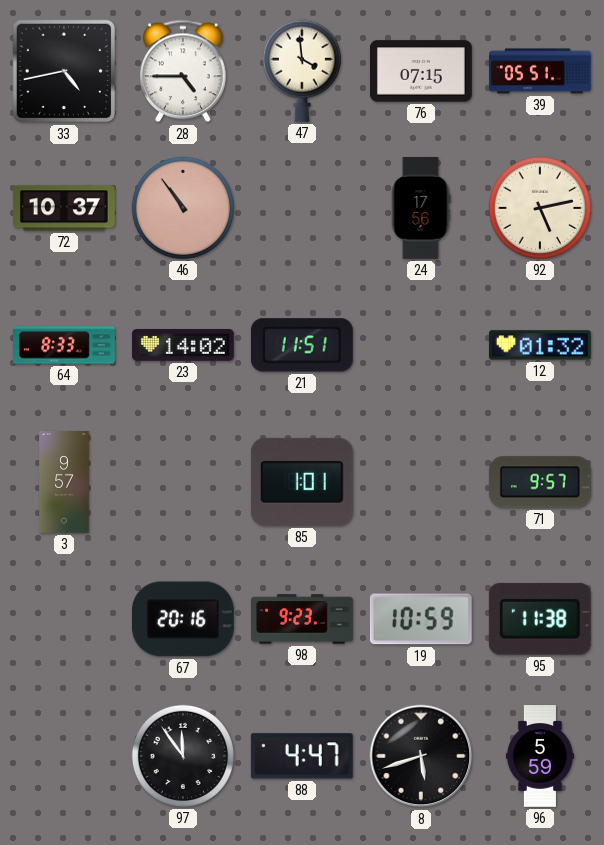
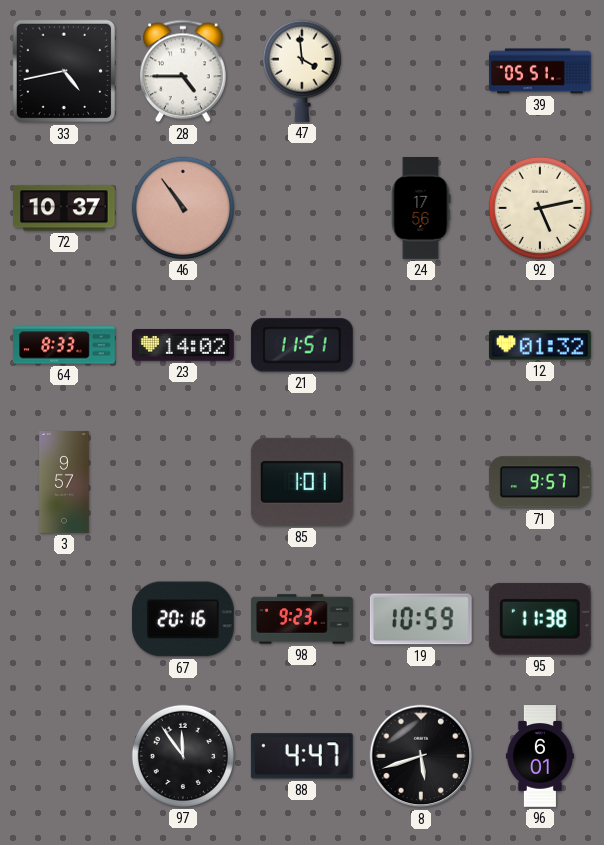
76: 07:15 -> none
96: 5:59 -> 6:01
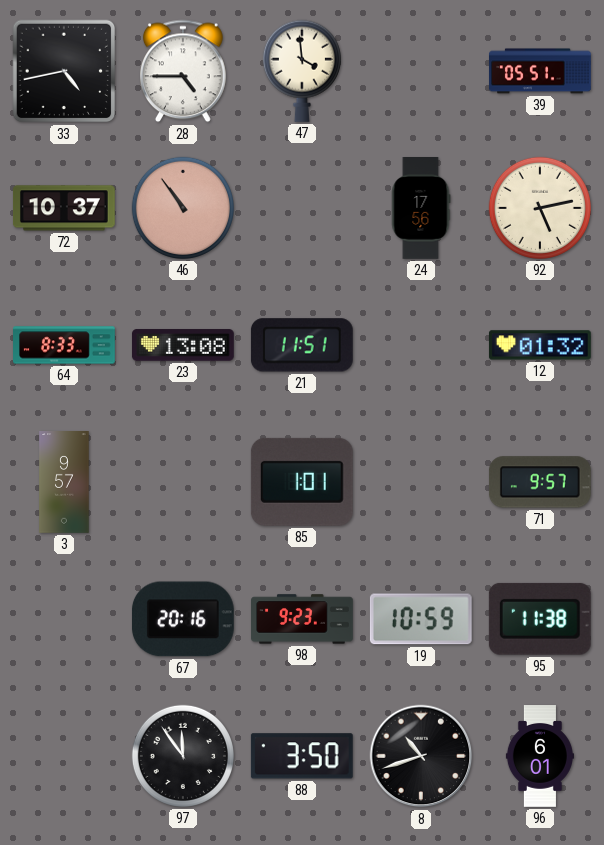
23: 14:02 -> 13:08
88: 4:47 -> 3:50
8: 5:42 -> 10:42
